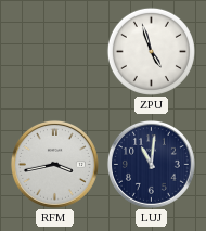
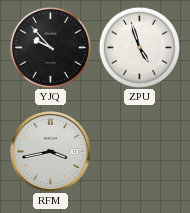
YJQ: none -> 9:53
LUJ: 11:01 -> none
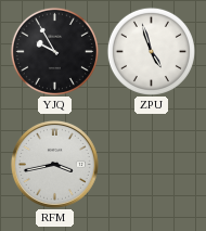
YJQ: 9:53 -> 9:55
